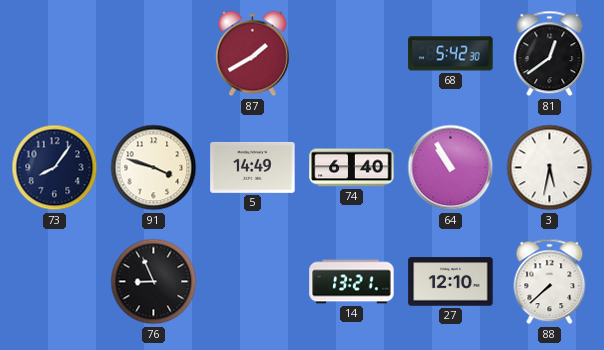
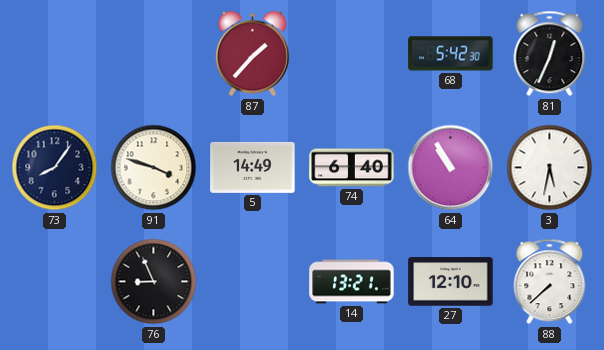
87: 1:40 -> 1:37
81: 12:39 -> 12:34
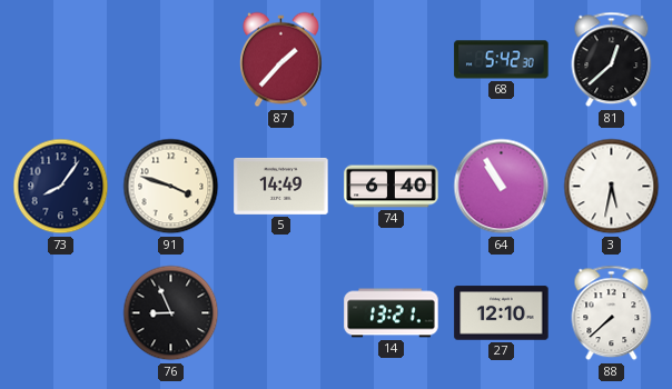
81: 12:34 -> 12:38
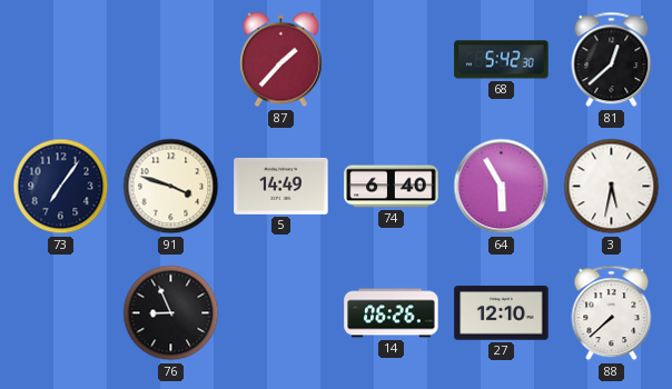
73: 8:06 -> 7:06
64: 10:55 -> 5:55
14: 13:21 -> 06:26
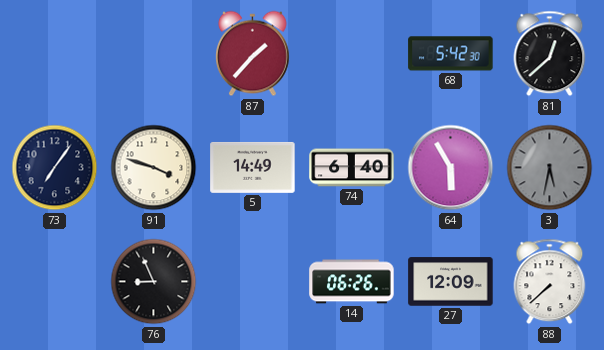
3 dial: white -> grey
27: 12:10 -> 12:09
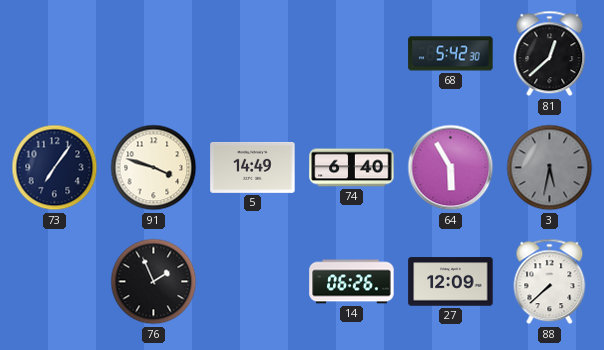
87: 1:37 -> none
76: 8:56 -> 1:56
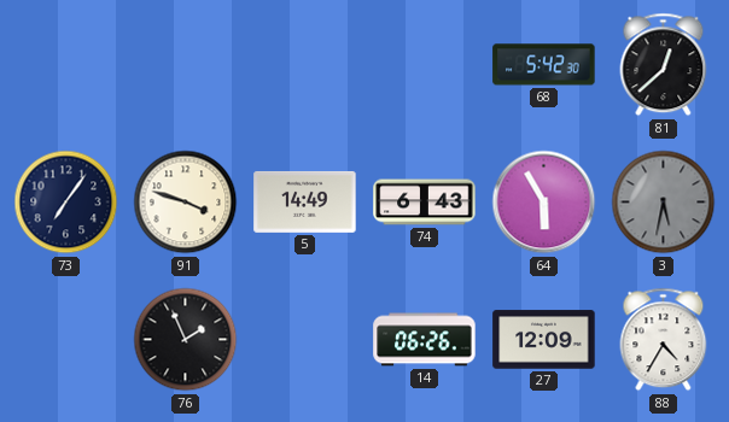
74: 6:40 -> 6:43
88: 7:38 -> 4:35
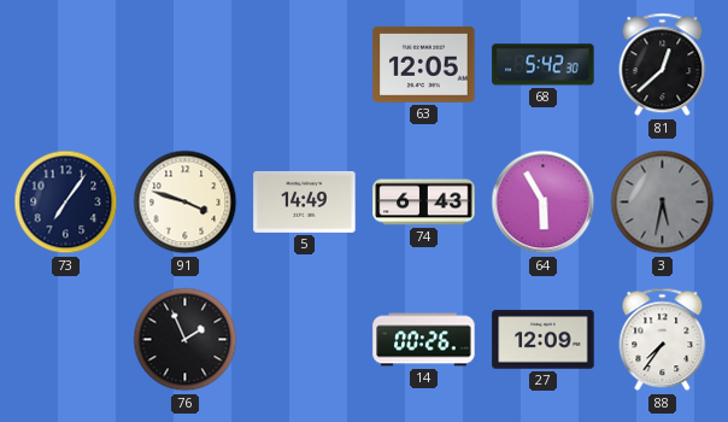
63: none -> 12:05
14: 06:26 -> 00:26
88: 4:35 -> 7:36
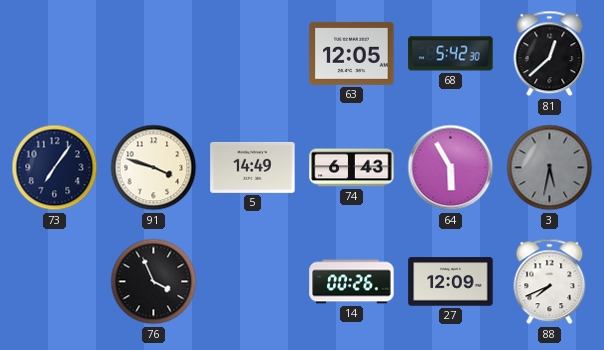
76: 1:56 -> 3:56
88: 7:36 -> 7:41
